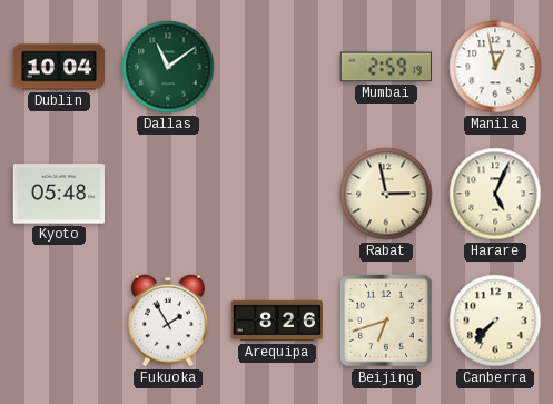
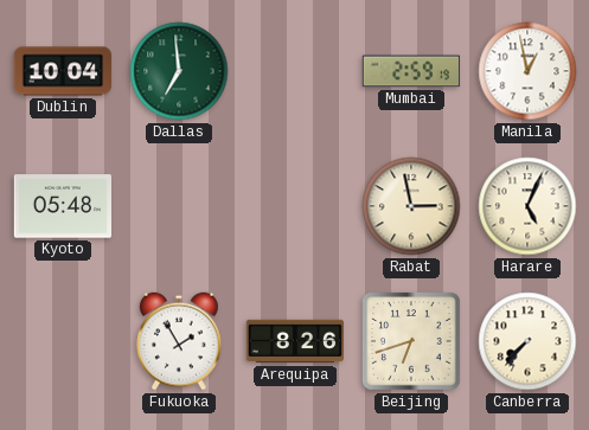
Dallas: 11:09 -> 6:59
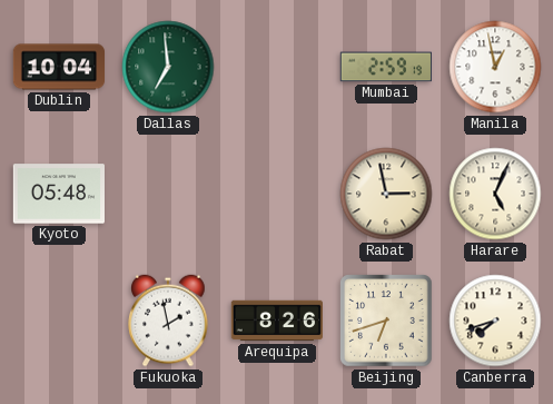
Fukuoka: 1:55 -> 1:58
Canberra: 7:37 -> 7:42
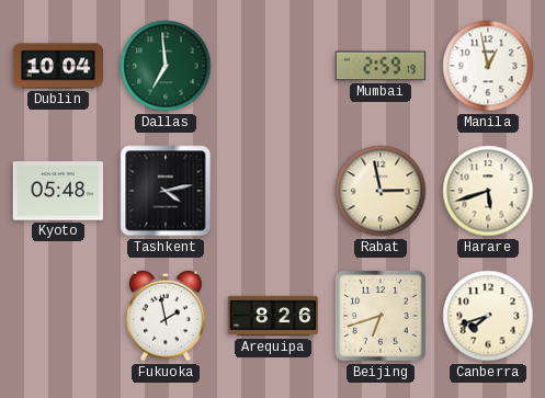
Tashkent: none -> 4:13
Harare: 5:04 -> 5:42
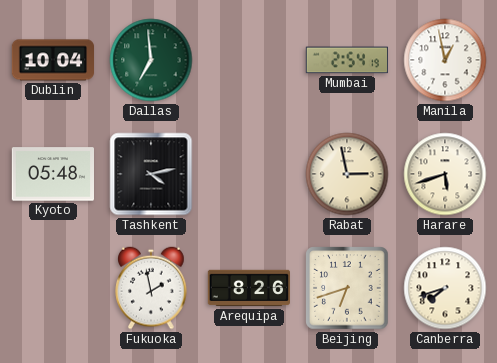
Mumbai: 2:59 -> 2:54
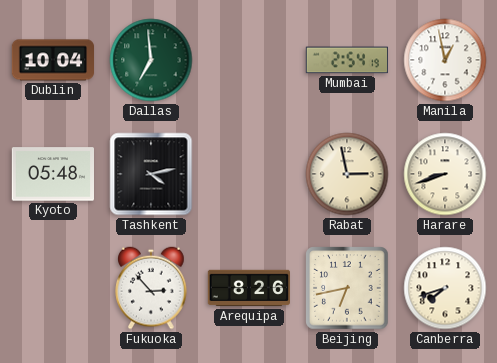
Harare: 5:42 -> 8:42
Fukuoka: 1:58 -> 2:53
Beijing: 6:42 -> 6:43
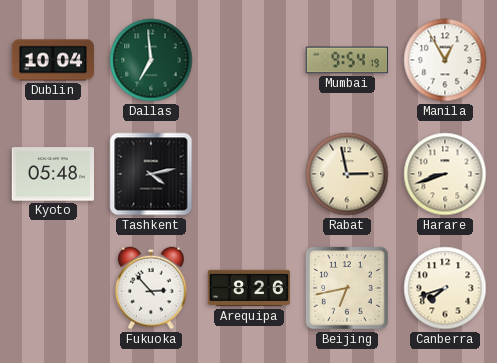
Mumbai: 2:54 -> 9:54
Manila: 12:58 -> 12:55
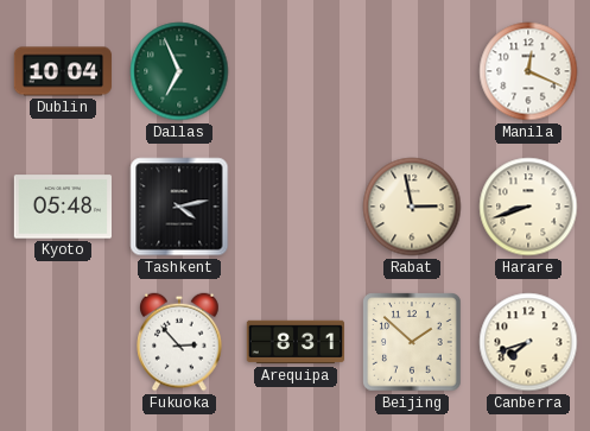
Dallas: 6:59 -> 6:56
Mumbai: 9:54 -> none
Manila: 12:55 -> 12:19
Arequipa: 8:26 -> 8:31
Beijing: 6:43 -> 1:52
